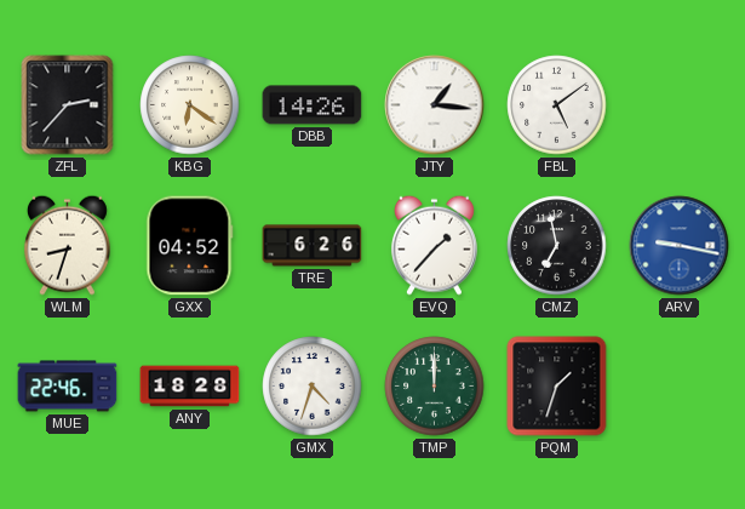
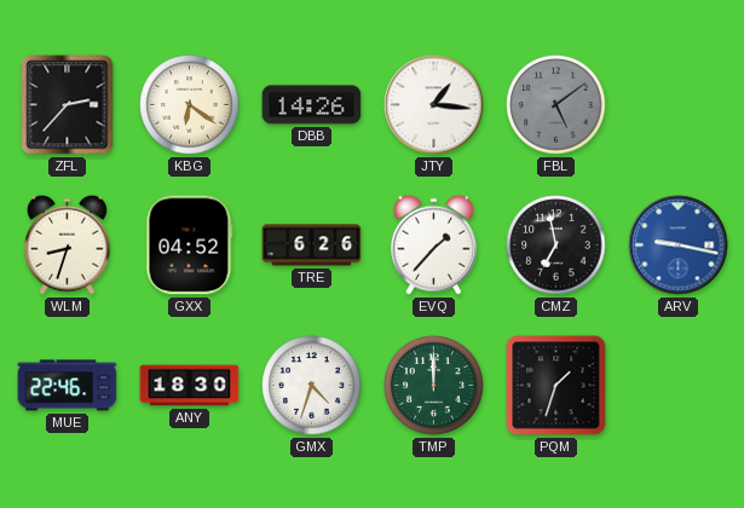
FBL dial: white -> grey
ANY: 18:28 -> 18:30
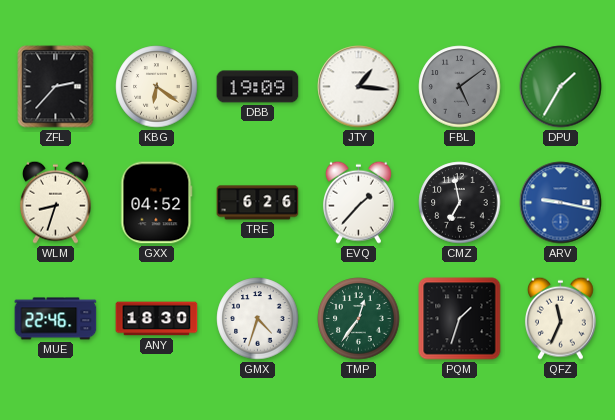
DBB: 14:26 -> 19:09
DPU: none -> 1:35
TMP: 12:00 -> 12:36
QFZ: none -> 11:34
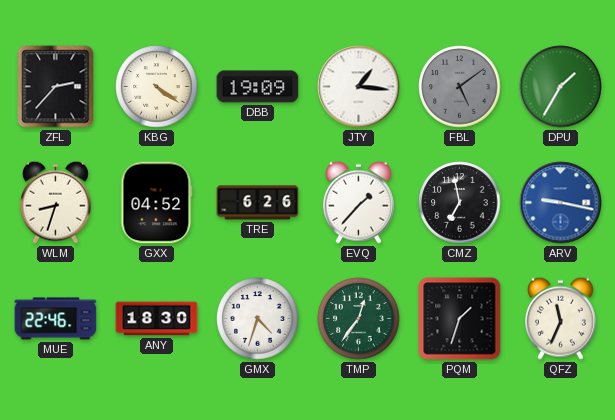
KBG: 6:21 -> 4:21
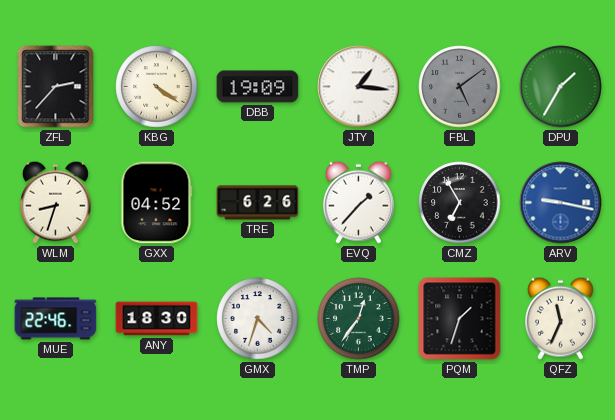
CMZ: 6:58 -> 6:55
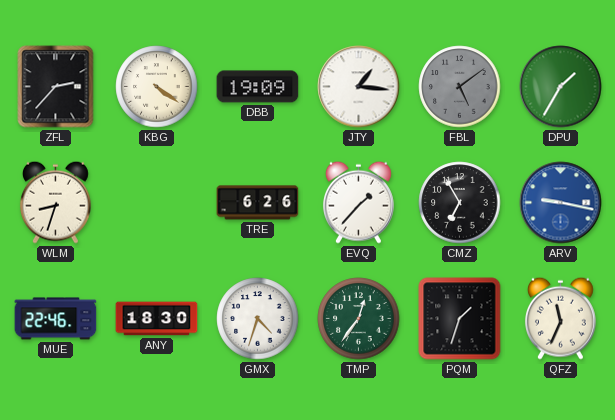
GXX: 04:52 -> none
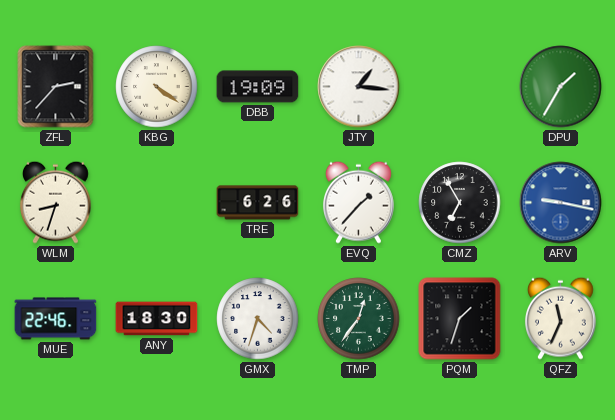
FBL: 5:09 -> none
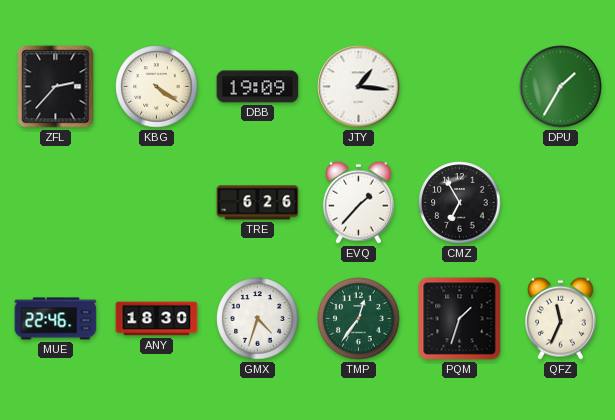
WLM: 8:33 -> none
ARV: 9:17 -> none
